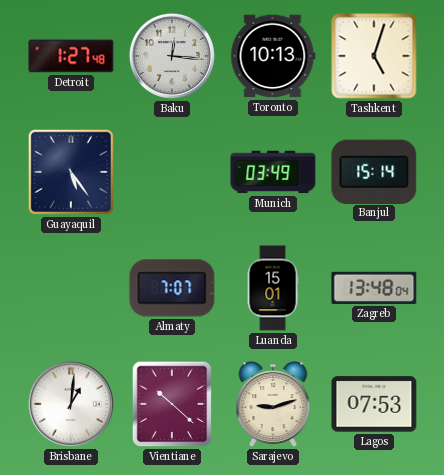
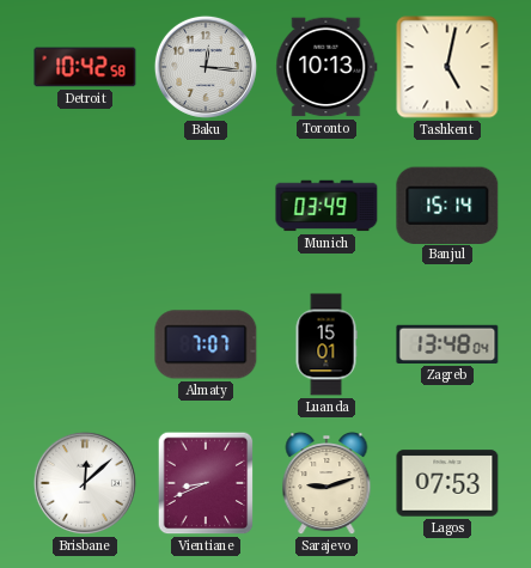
Detroit: 1:27 -> 10:42
Tashkent: 5:03 -> 5:02
Guayaquil: 5:24 -> none
Brisbane: 1:01 -> 12:08
Vientiane: 10:22 -> 8:41
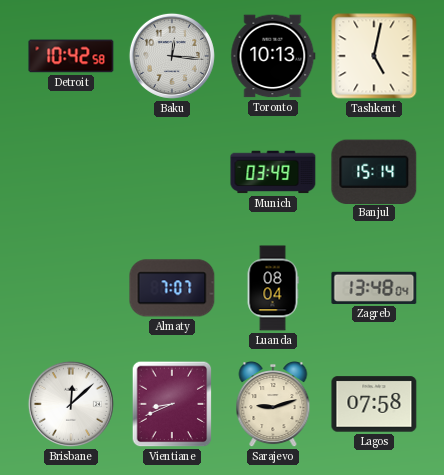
Luanda: 15:01 -> 08:04
Lagos: 07:53 -> 07:58
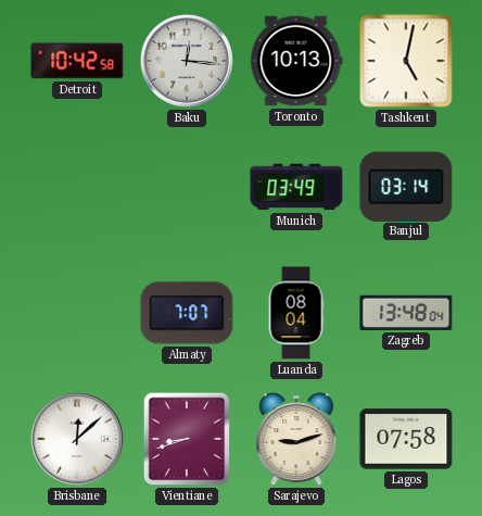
Banjul: 15:14 -> 03:14
Vientiane: 8:41 -> 8:42
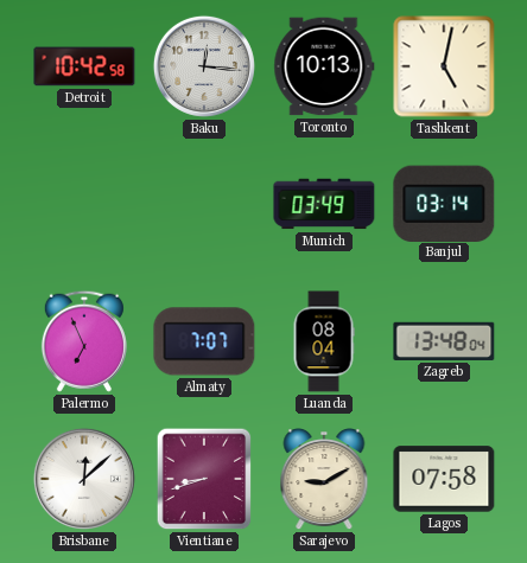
Palermo: none -> 6:56
Sarajevo: 9:12 -> 9:10
